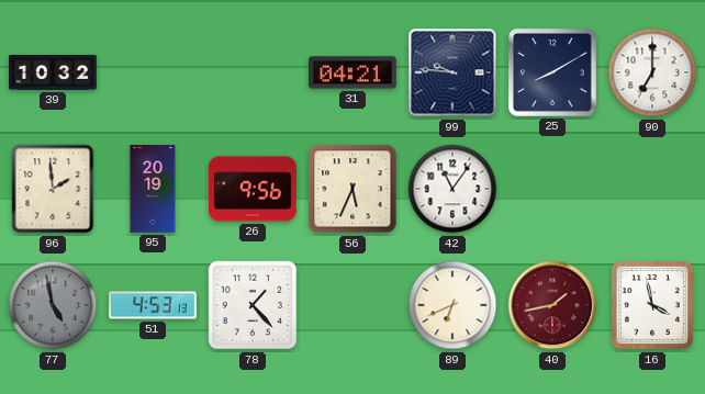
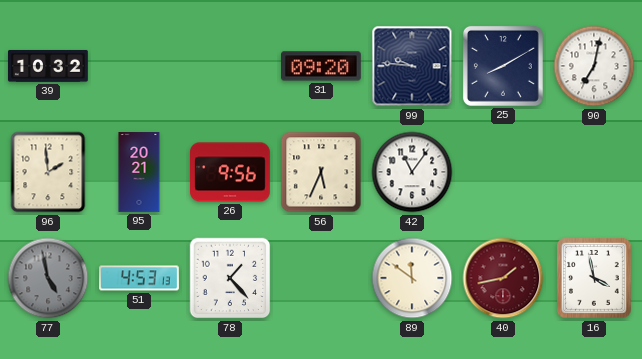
31: 04:21 -> 09:20
90: 7:00 -> 7:02
95: 20:19 -> 20:21
89: 6:41 -> 11:51
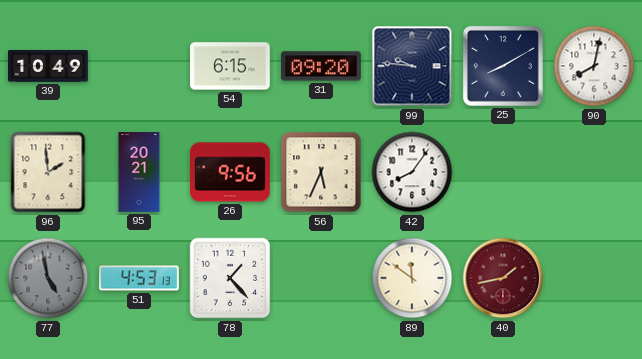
39: 10:32 -> 10:49
54: none -> 6:15
90: 7:02 -> 8:02
42: 11:06 -> 8:06
16: 3:58 -> none
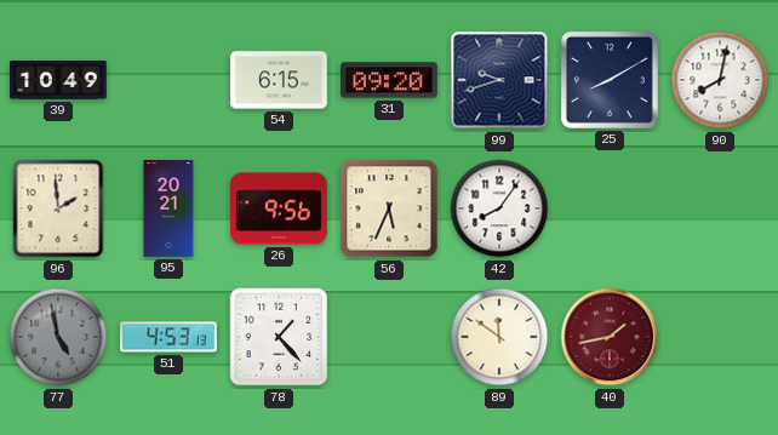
99: 9:46 -> 9:42
